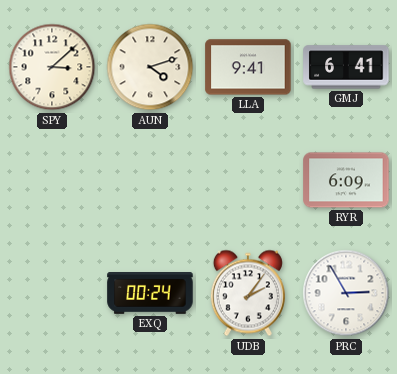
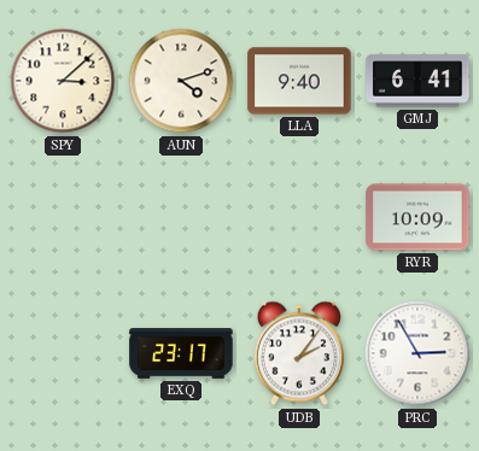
LLA: 9:41 -> 9:40
RYR: 6:09 -> 10:09
EXQ: 00:24 -> 23:17
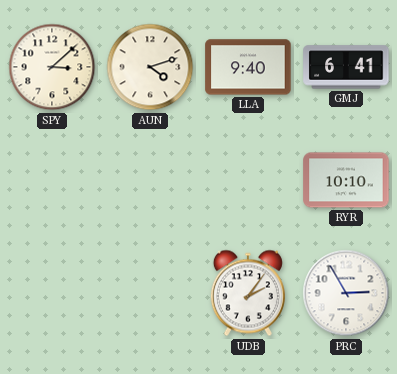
RYR: 10:09 -> 10:10
EXQ: 23:17 -> none
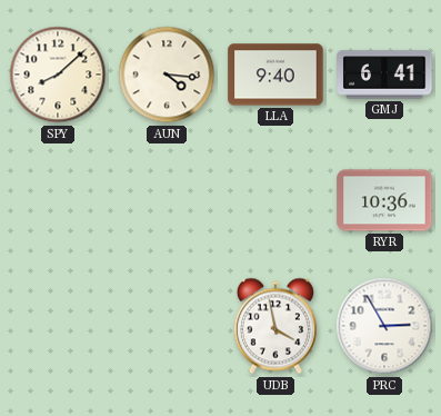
SPY: 3:08 -> 8:08
AUN: 4:12 -> 4:16
RYR: 10:10 -> 10:36
UDB: 2:06 -> 3:58
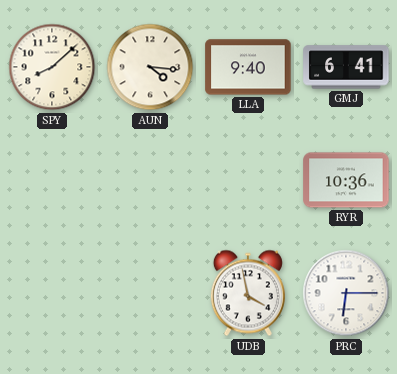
PRC: 2:55 -> 6:15
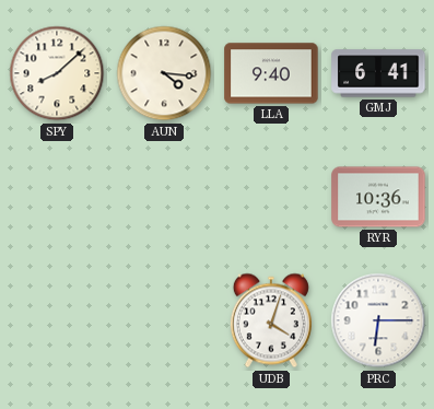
UDB: 3:58 -> 4:03
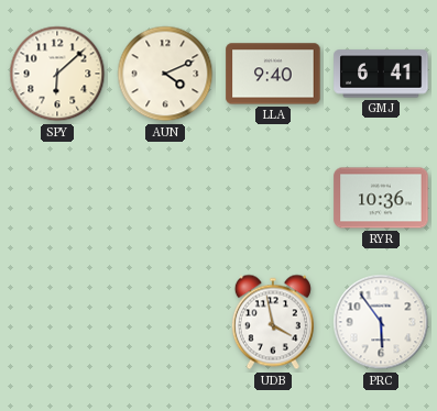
SPY: 8:08 -> 6:08
AUN: 4:16 -> 4:11
UDB: 4:03 -> 3:58
PRC: 6:15 -> 5:54
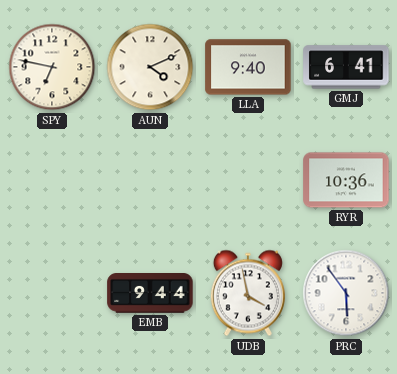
SPY: 6:08 -> 6:47
EMB: none -> 9:44
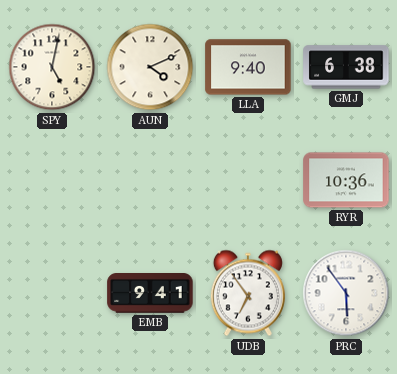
SPY: 6:47 -> 5:02
GMJ: 6:41 -> 6:38
EMB: 9:44 -> 9:41
UDB: 3:58 -> 6:54
